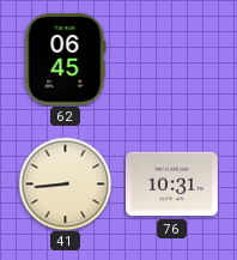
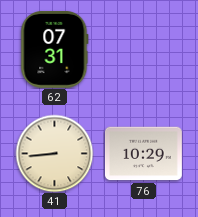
62: 06:45 -> 07:31
76: 10:31 -> 10:29
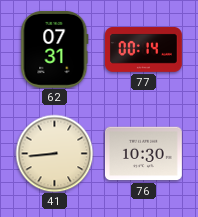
77: none -> 00:14
76: 10:29 -> 10:30
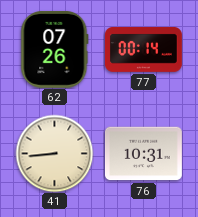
62: 07:31 -> 07:26
76: 10:30 -> 10:31
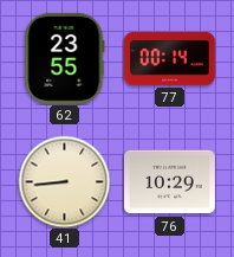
62: 07:26 -> 23:55
76: 10:31 -> 10:29
